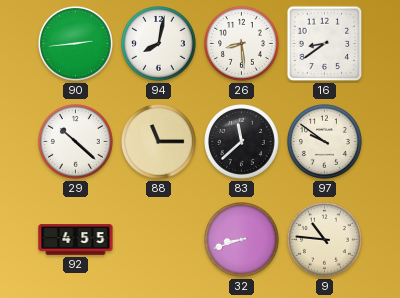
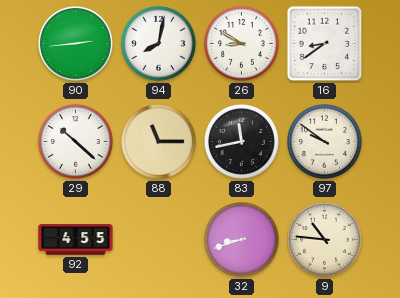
26: 8:29 -> 8:50
83: 11:38 -> 11:43
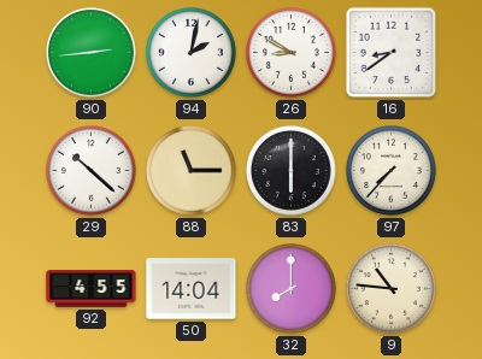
94: 8:02 -> 2:02
83: 11:43 -> 6:00
97: 9:51 -> 7:37
50: none -> 14:04
32: 8:42 -> 8:00
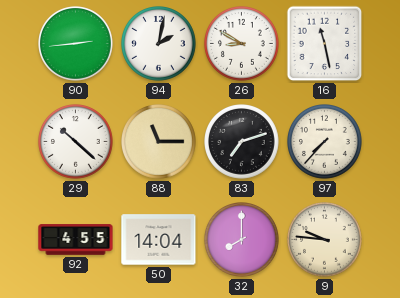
16: 8:39 -> 11:28
83: 6:00 -> 7:12
9: 10:46 -> 9:46
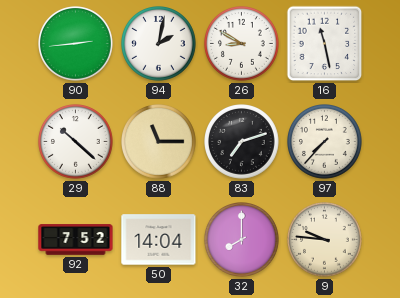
92: 4:55 -> 7:52
